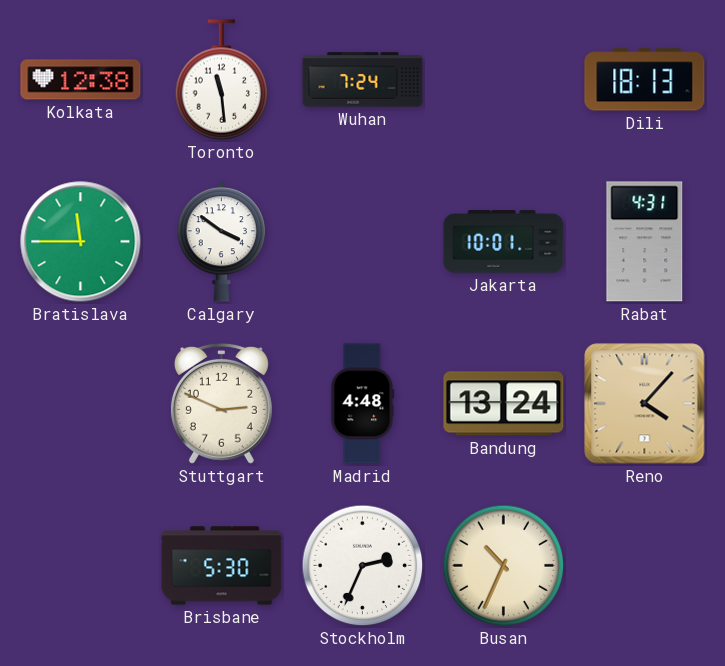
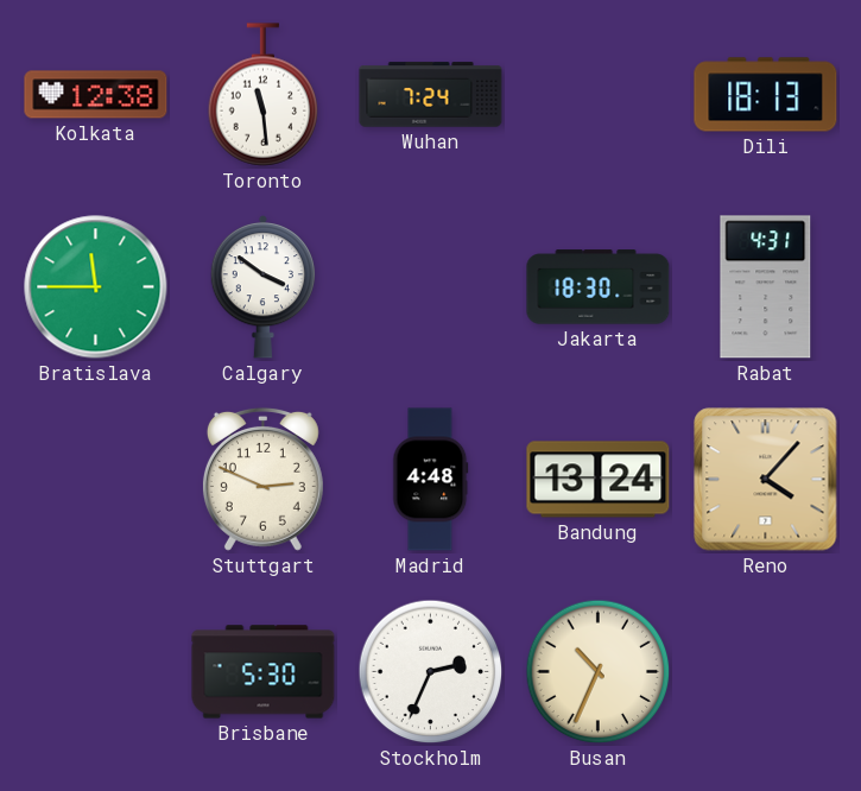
Jakarta: 10:01 -> 18:30
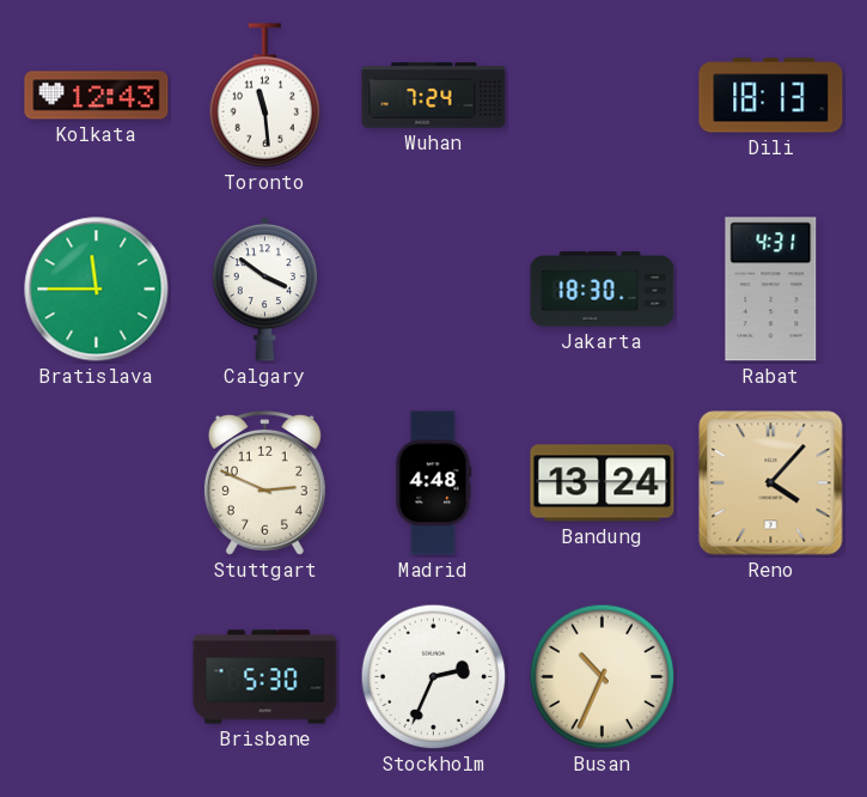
Kolkata: 12:38 -> 12:43
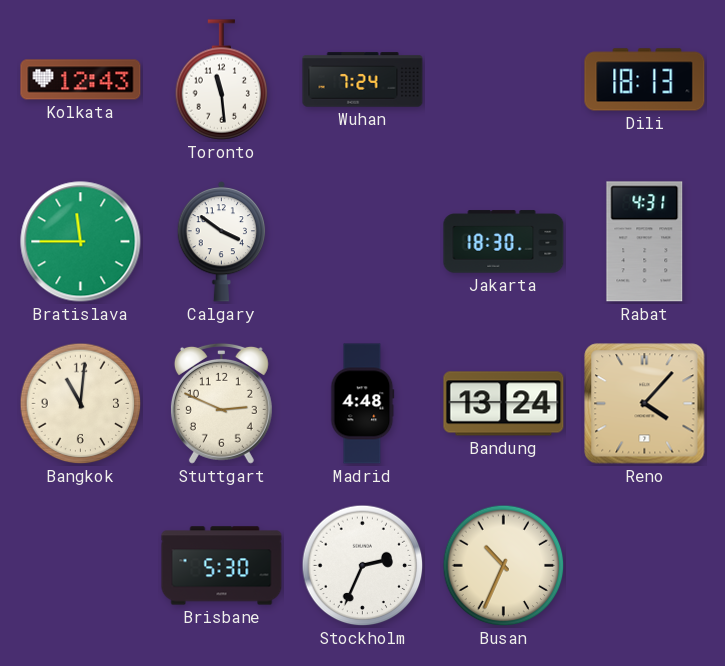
Bangkok: none -> 11:01
